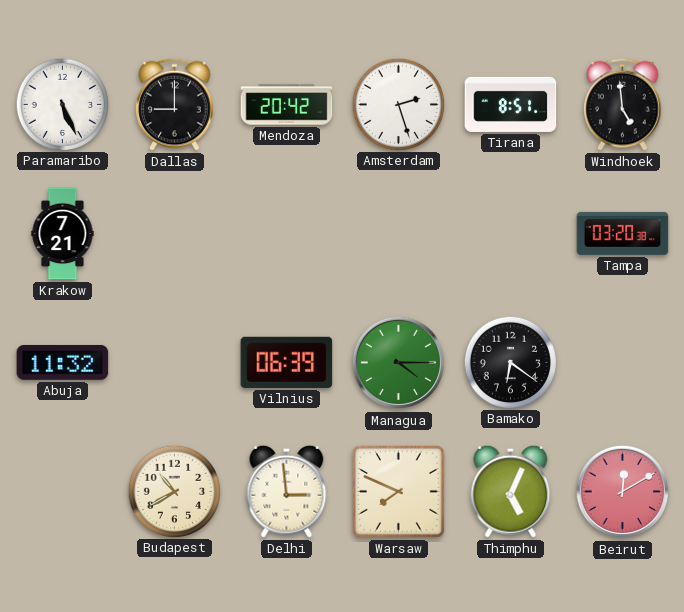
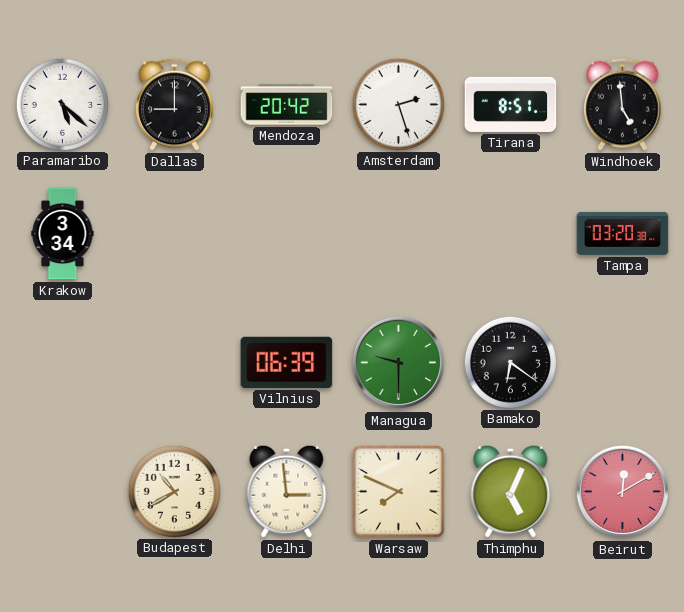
Paramaribo: 5:26 -> 5:22
Krakow: 7:21 -> 3:34
Abuja: 11:32 -> none
Managua: 4:15 -> 9:30
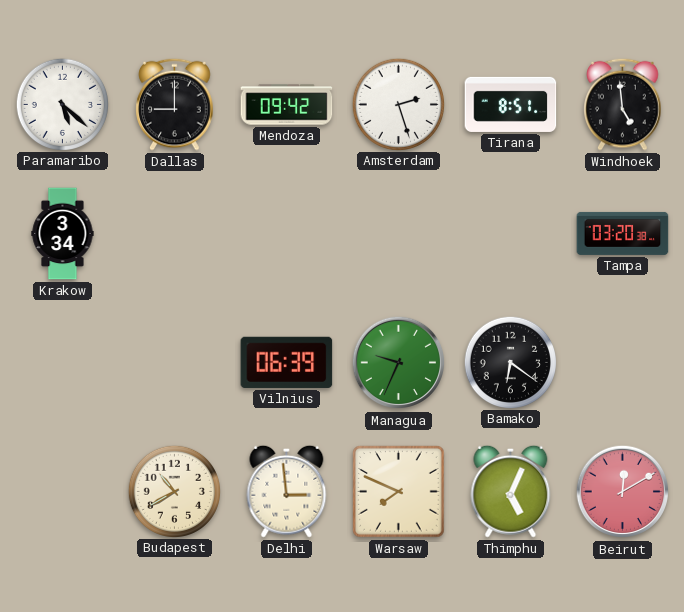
Mendoza: 20:42 -> 09:42
Managua: 9:30 -> 9:34
